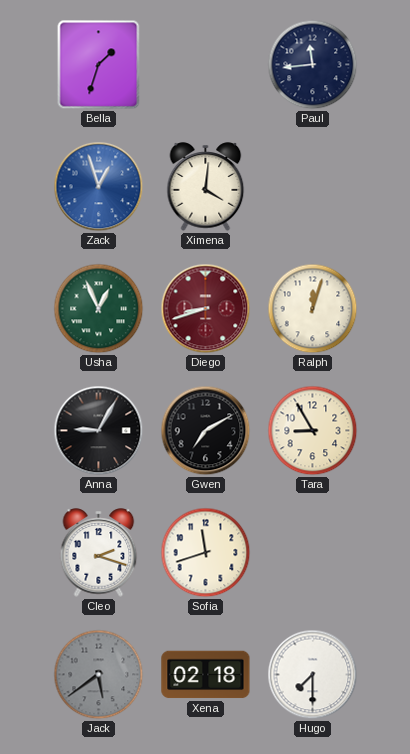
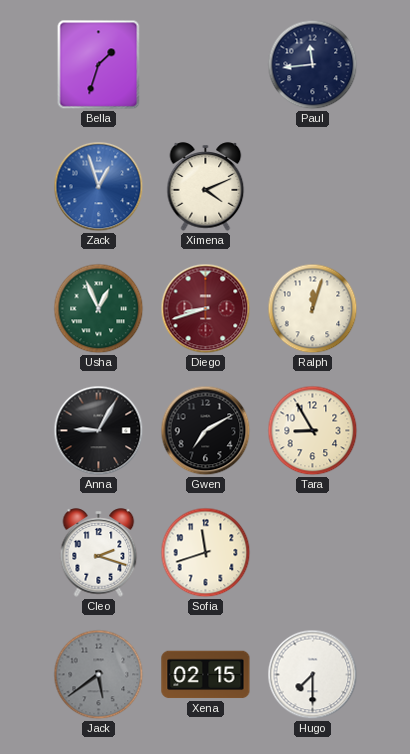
Ximena: 4:01 -> 4:11
Xena: 02:18 -> 02:15
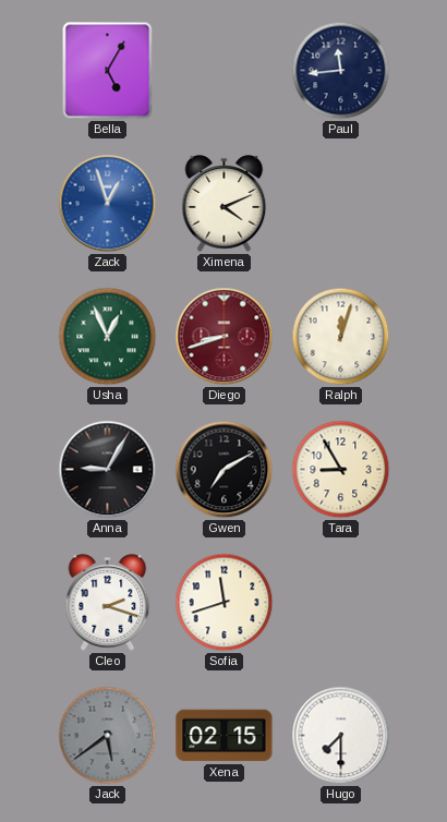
Bella: 1:33 -> 5:05
